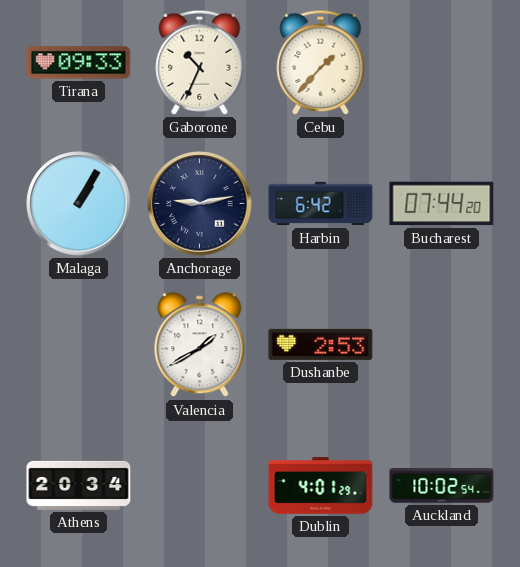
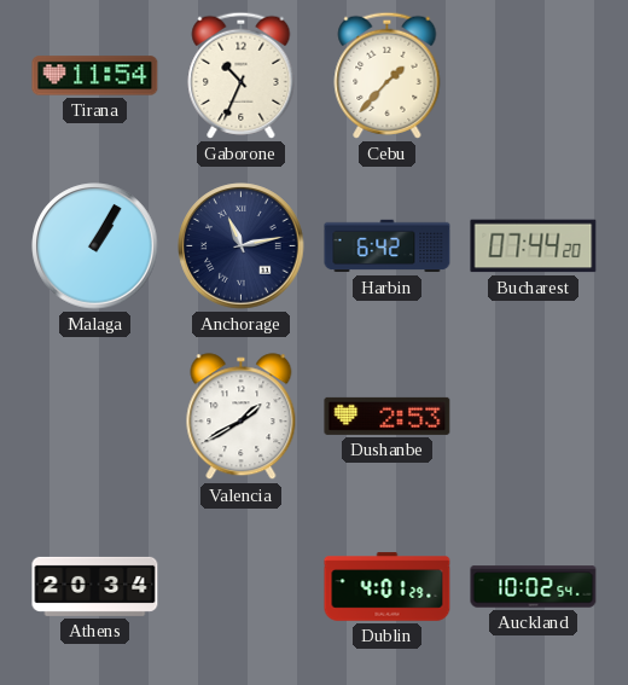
Tirana: 09:33 -> 11:54
Anchorage: 9:13 -> 11:13
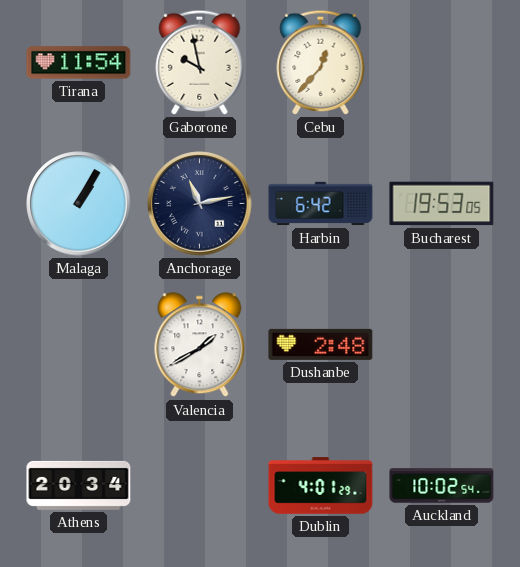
Gaborone: 10:34 -> 9:58
Cebu: 1:37 -> 12:37
Bucharest: 07:44 -> 19:53
Dushanbe: 2:53 -> 2:48
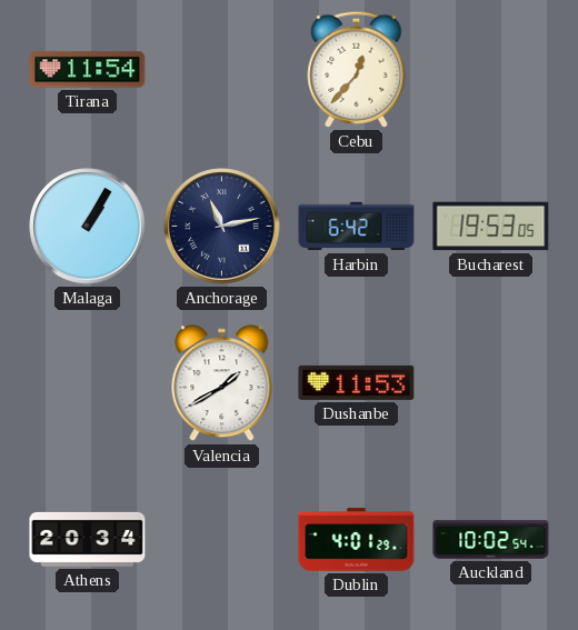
Gaborone: 9:58 -> none
Dushanbe: 2:48 -> 11:53
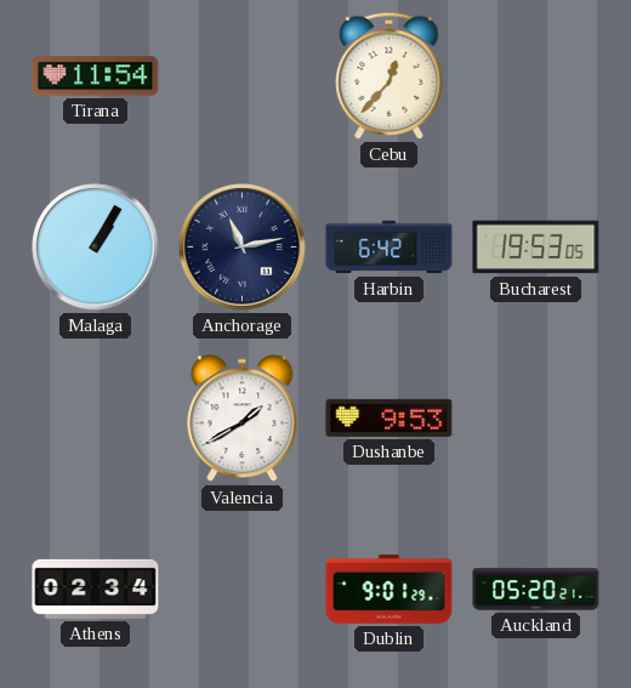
Dushanbe: 11:53 -> 9:53
Athens: 20:34 -> 02:34
Dublin: 4:01 -> 9:01
Auckland: 10:02 -> 05:20
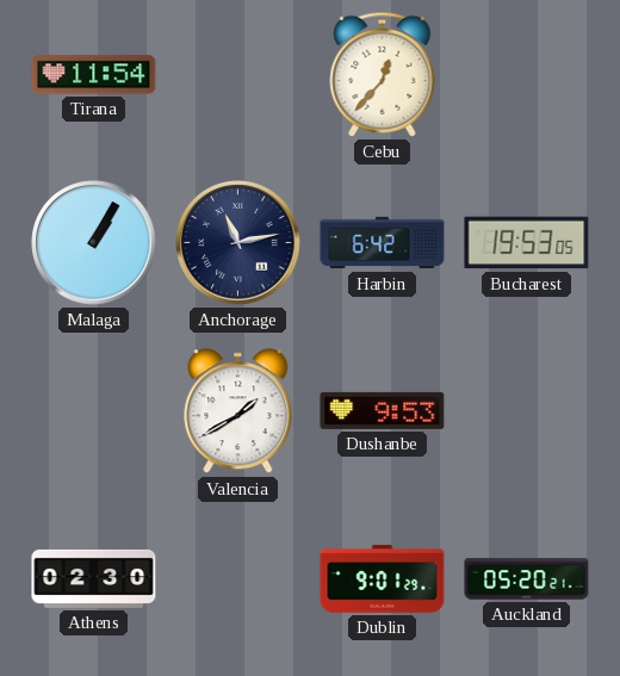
Athens: 02:34 -> 02:30
